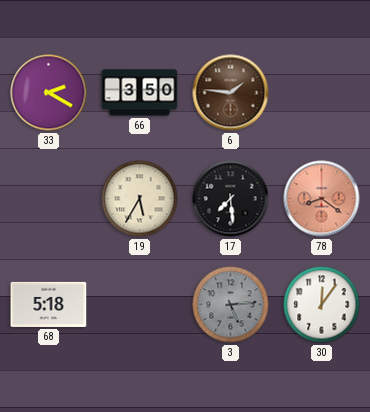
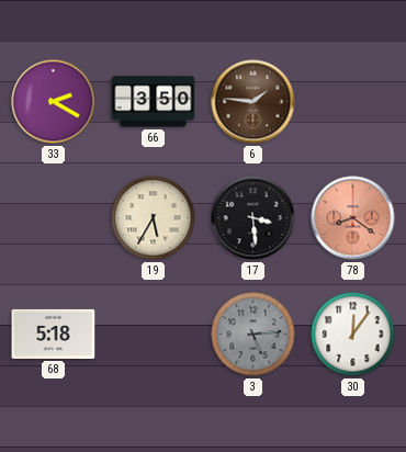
17: 7:29 -> 3:29
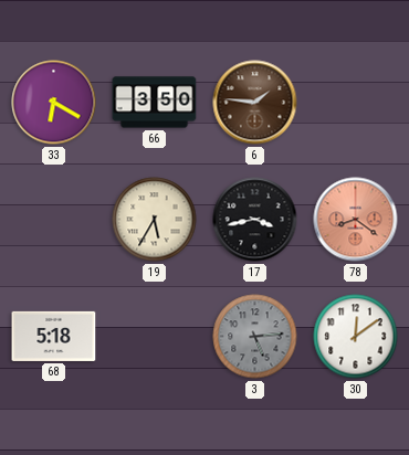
33: 2:20 -> 6:20
17: 3:29 -> 3:43
30: 12:06 -> 12:09
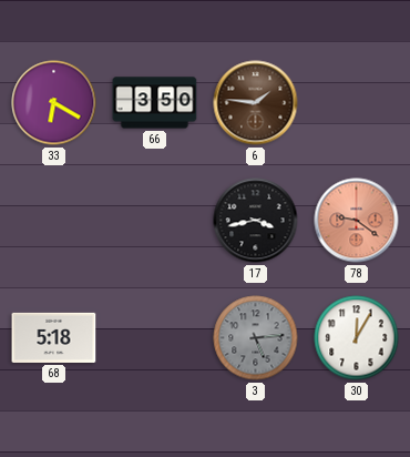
19: 5:35 -> none
78: 8:21 -> 9:21
30: 12:09 -> 12:05
